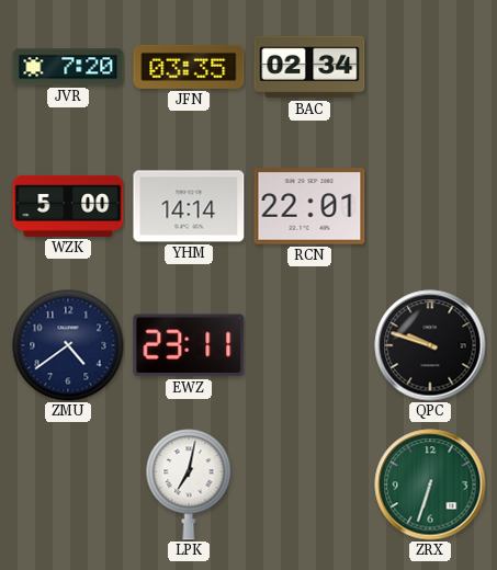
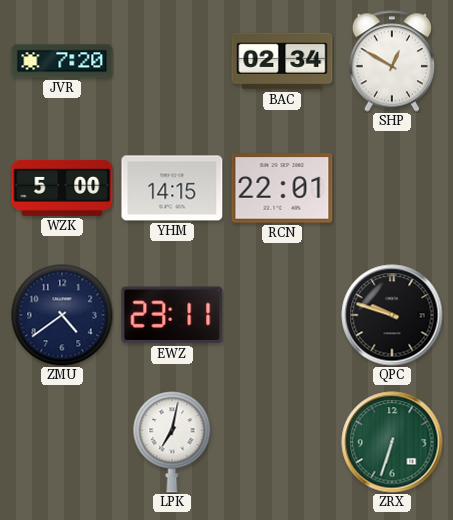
JFN: 03:35 -> none
SHP: none -> 12:50
YHM: 14:14 -> 14:15
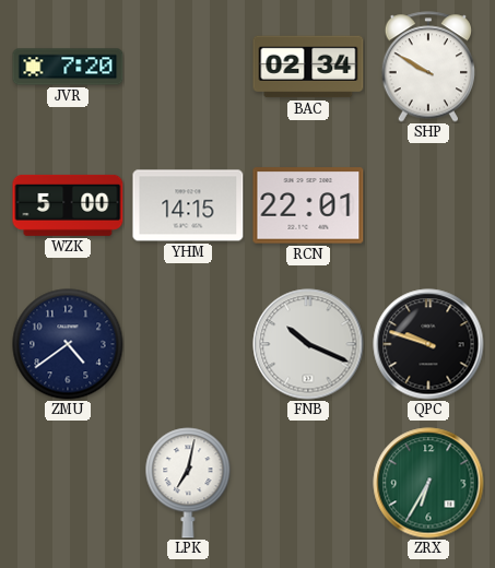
SHP: 12:50 -> 9:50
EWZ: 23:11 -> none
FNB: none -> 10:19
ZRX: 6:33 -> 6:35
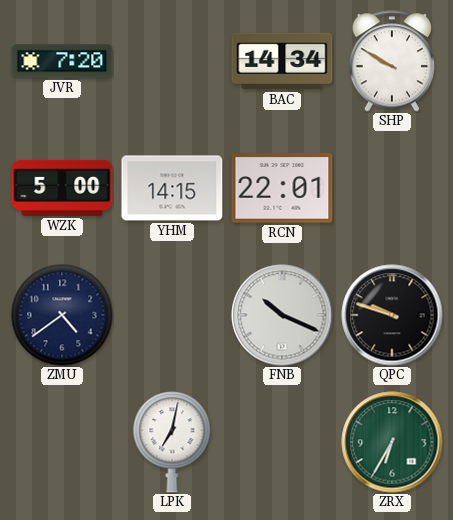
BAC: 02:34 -> 14:34
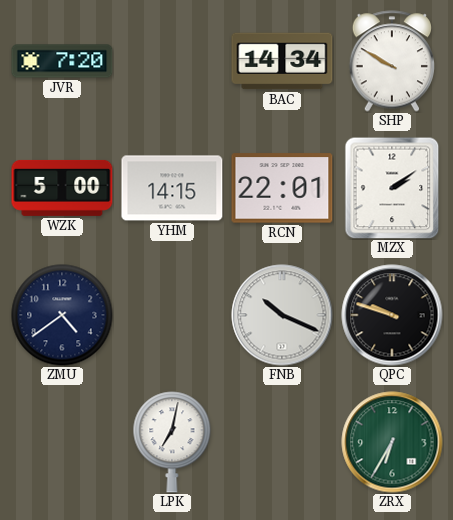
MZX: none -> 2:09
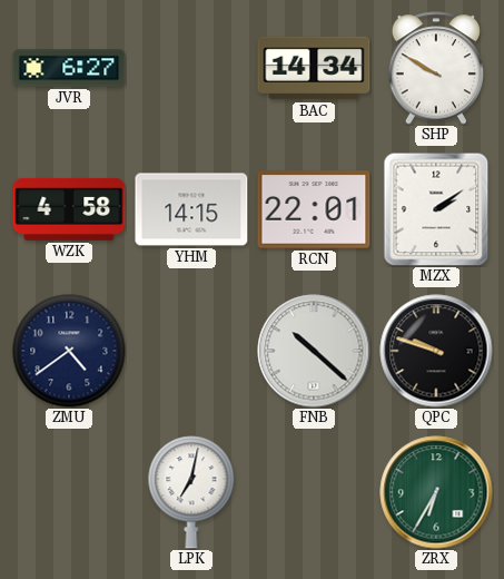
JVR: 7:20 -> 6:27
WZK: 5:00 -> 4:58
FNB: 10:19 -> 10:22
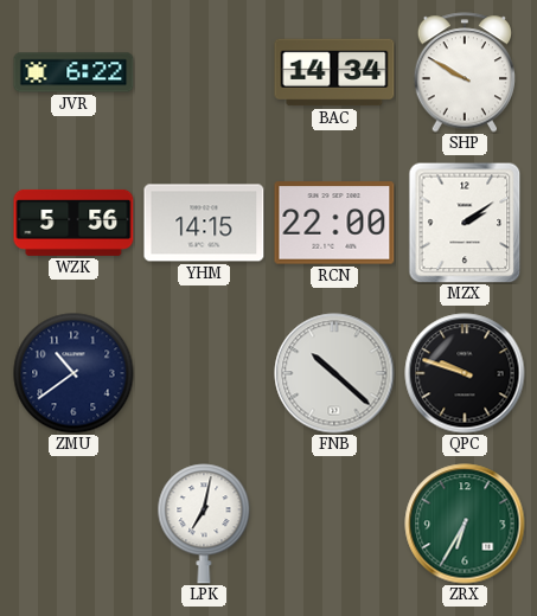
JVR: 6:27 -> 6:22
WZK: 4:58 -> 5:56
RCN: 22:01 -> 22:00
ZMU: 4:39 -> 10:39
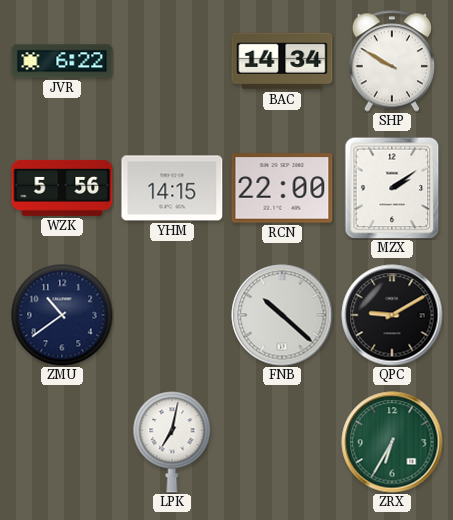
QPC: 9:48 -> 9:10
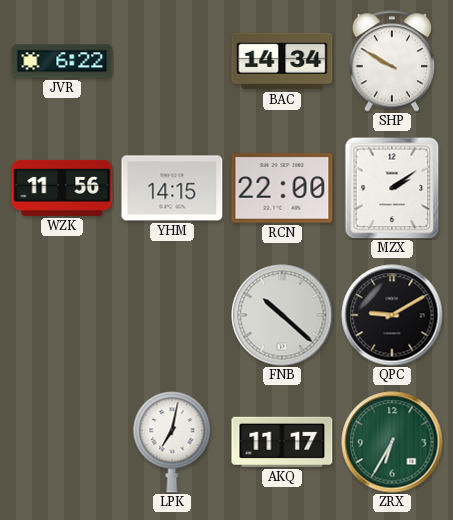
WZK: 5:56 -> 11:56
ZMU: 10:39 -> none
AKQ: none -> 11:17
